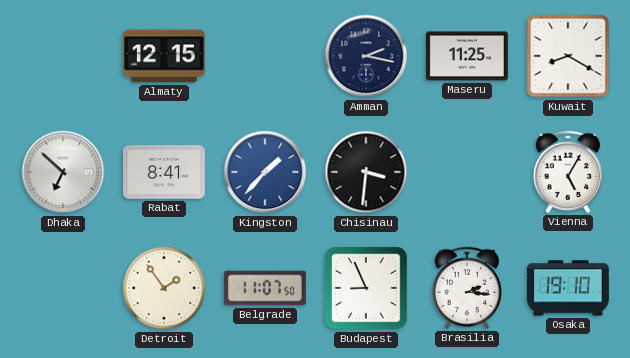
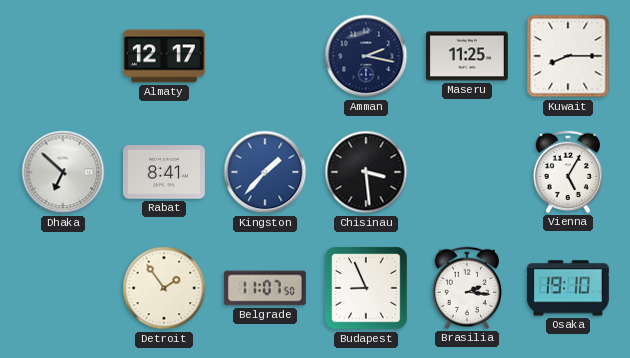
Almaty: 12:15 -> 12:17
Kuwait: 8:20 -> 8:15
Chisinau: 3:31 -> 3:29
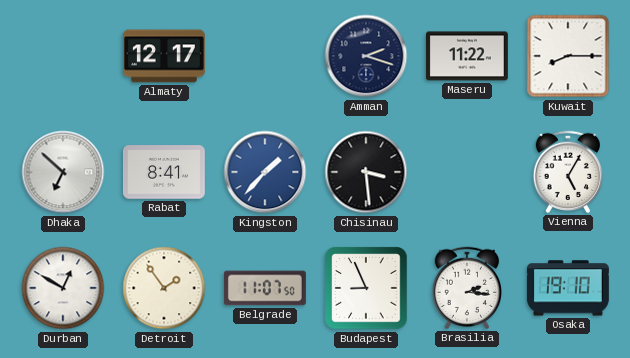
Amman: 2:17 -> 2:18
Maseru: 11:25 -> 11:22
Durban: none -> 12:50
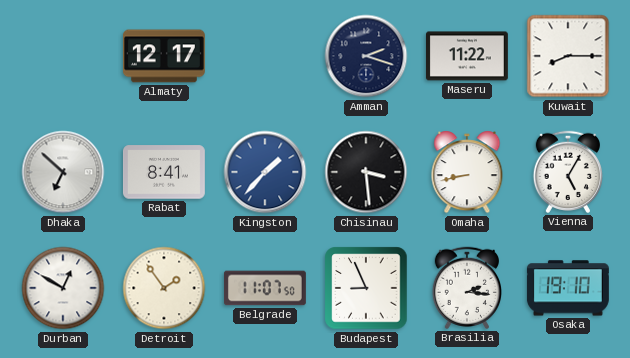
Omaha: none -> 8:43
